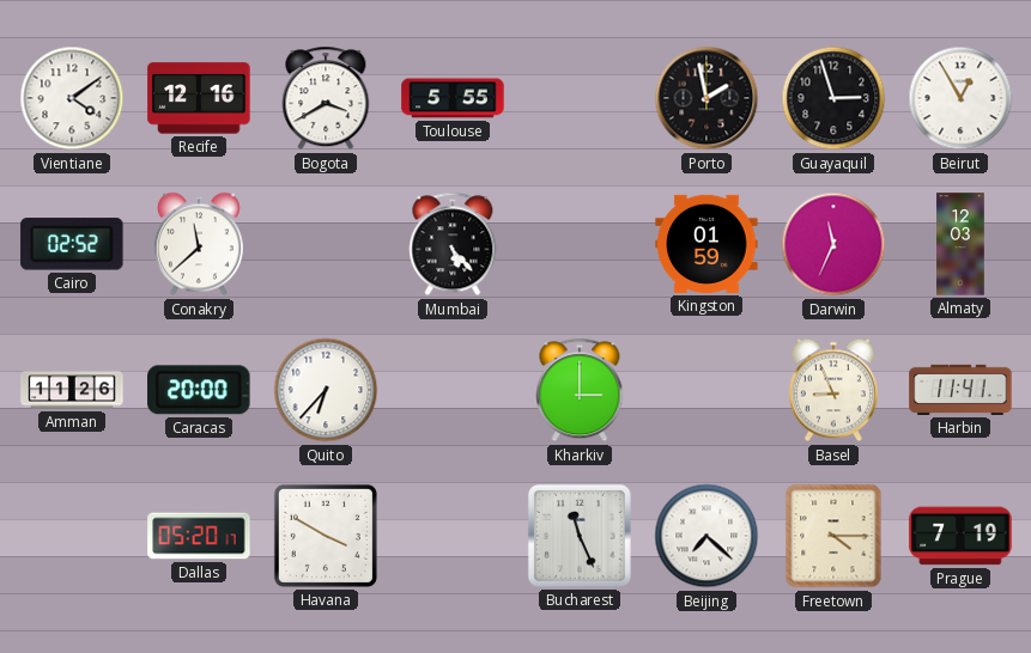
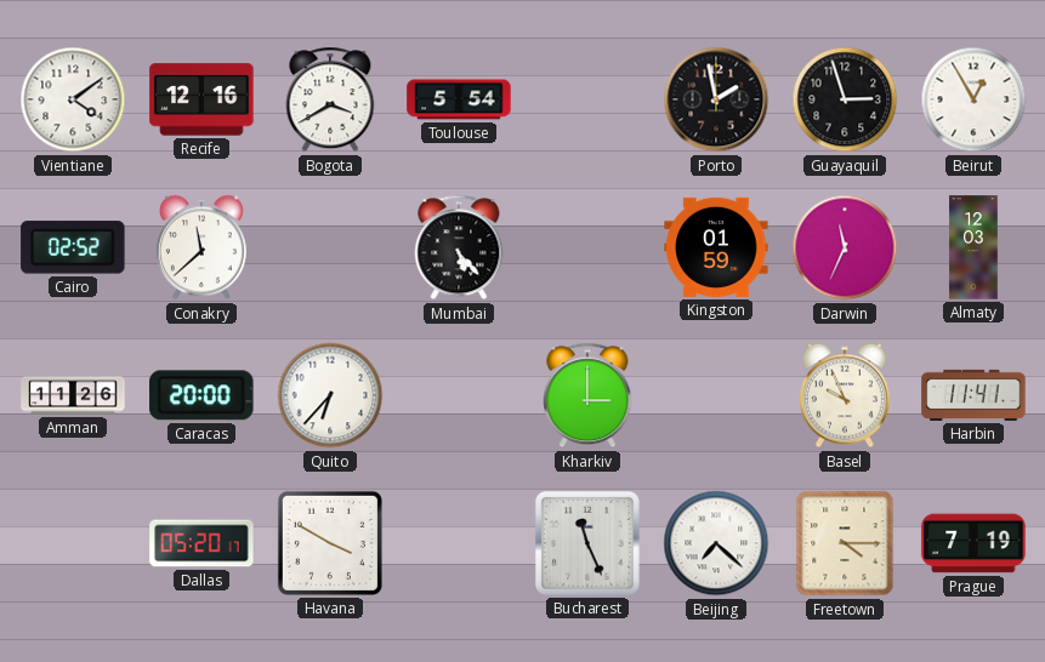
Toulouse: 5:55 -> 5:54
Basel: 8:56 -> 9:56
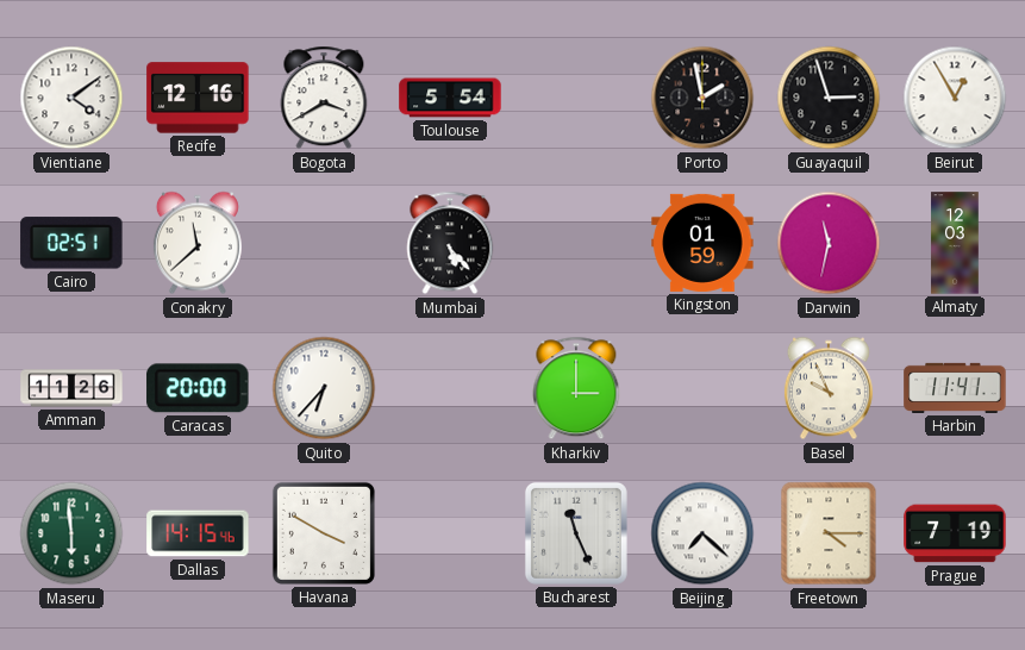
Cairo: 02:52 -> 02:51
Darwin: 11:34 -> 11:32
Maseru: none -> 5:59
Dallas: 05:20 -> 14:15
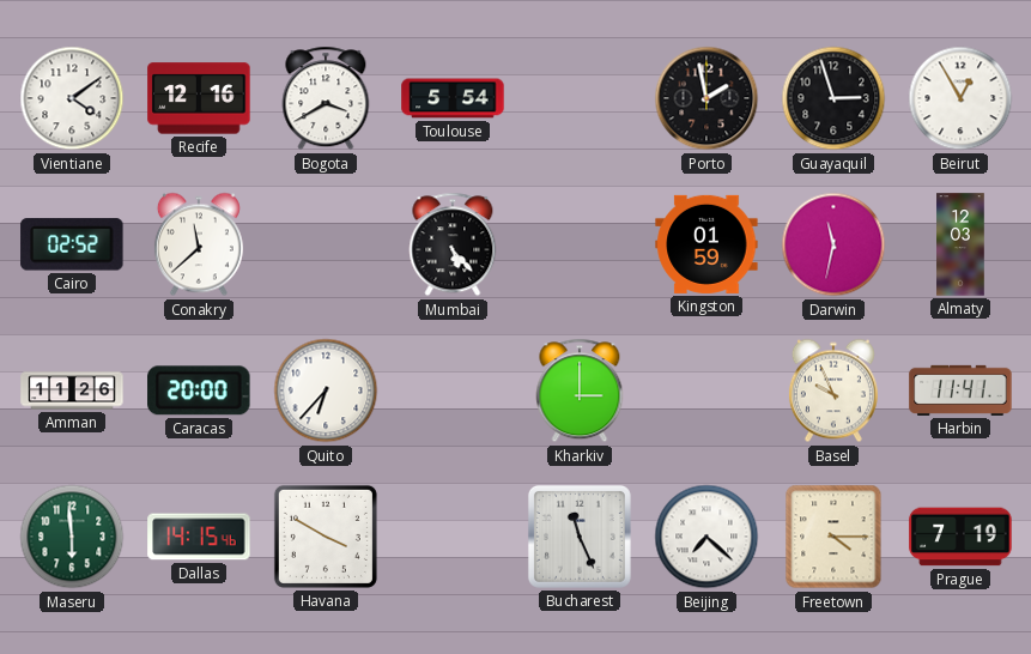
Cairo: 02:51 -> 02:52
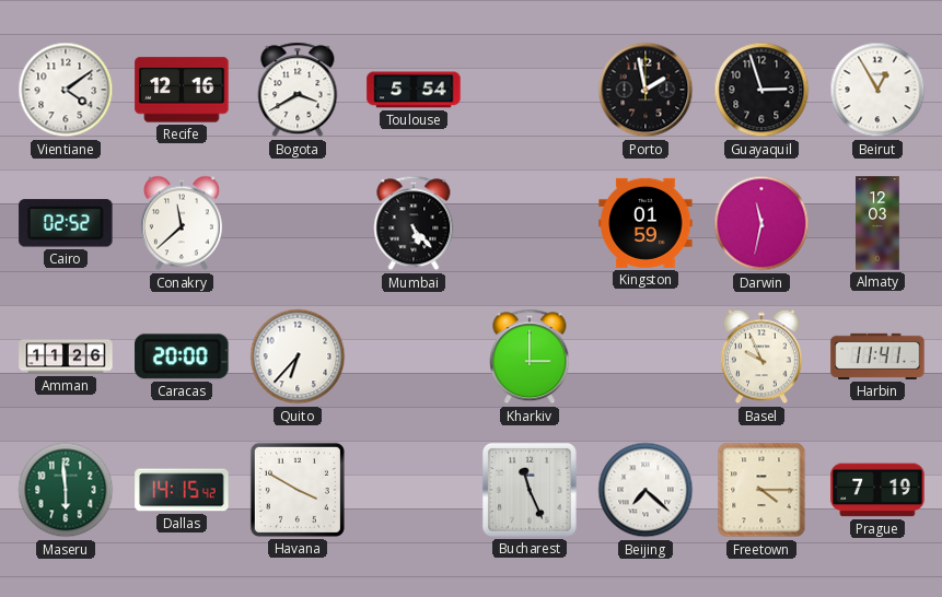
Dallas: 14:15:46 -> 14:15:42
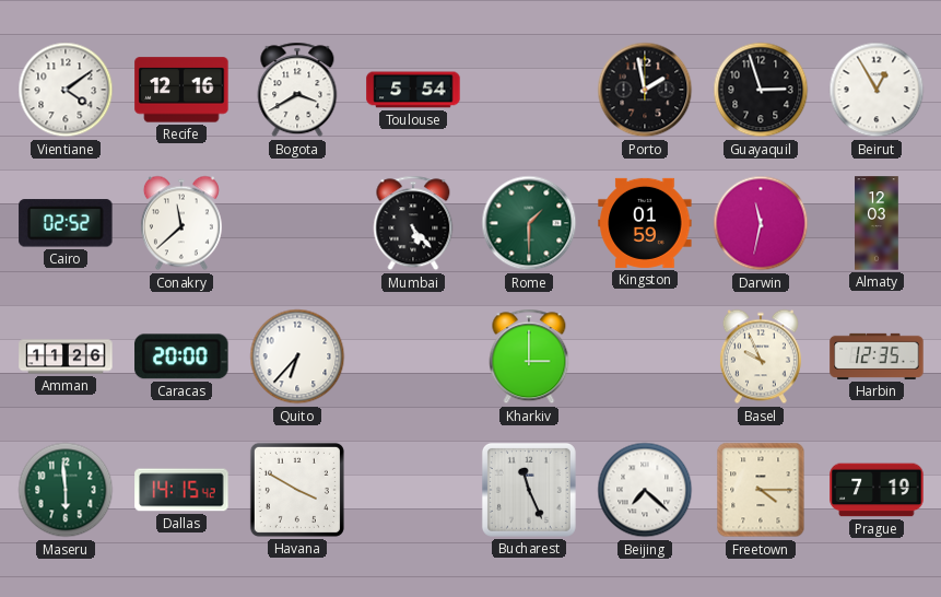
Rome: none -> 1:30
Harbin: 11:41 -> 12:35
